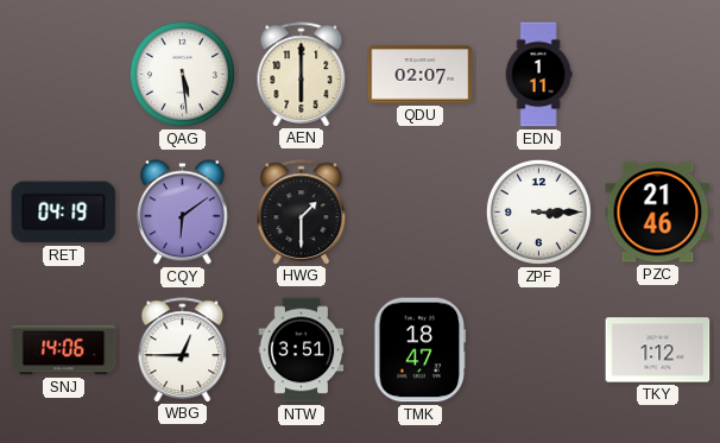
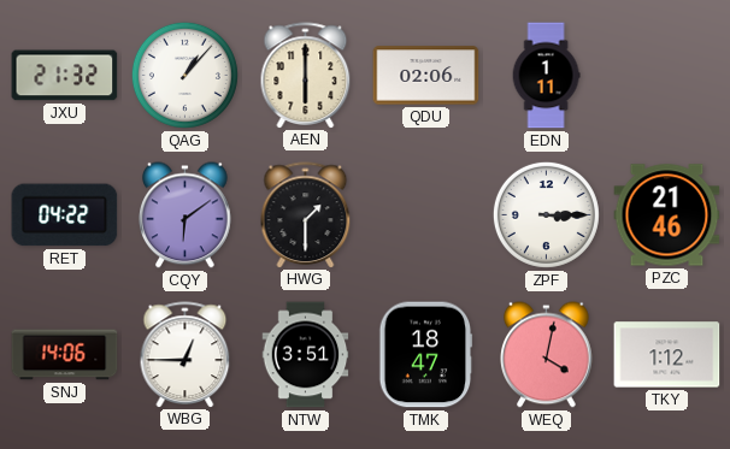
JXU: none -> 21:32
QAG: 5:29 -> 1:07
QDU: 02:07 -> 02:06
RET: 04:19 -> 04:22
WEQ: none -> 4:02
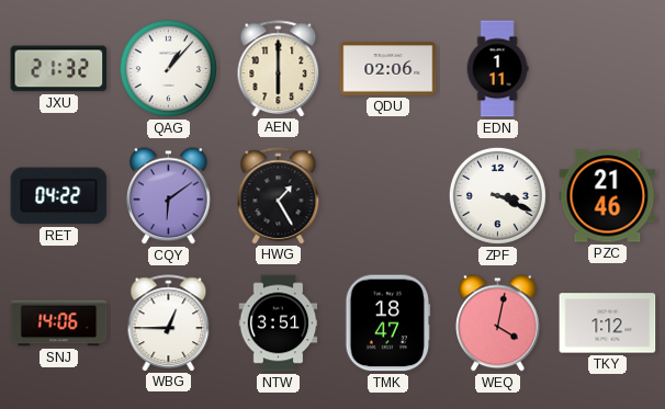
HWG: 1:30 -> 1:25
ZPF: 3:15 -> 3:19
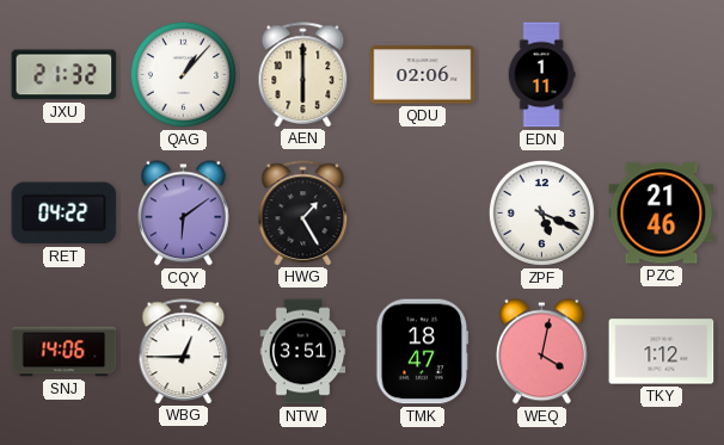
ZPF: 3:19 -> 5:19
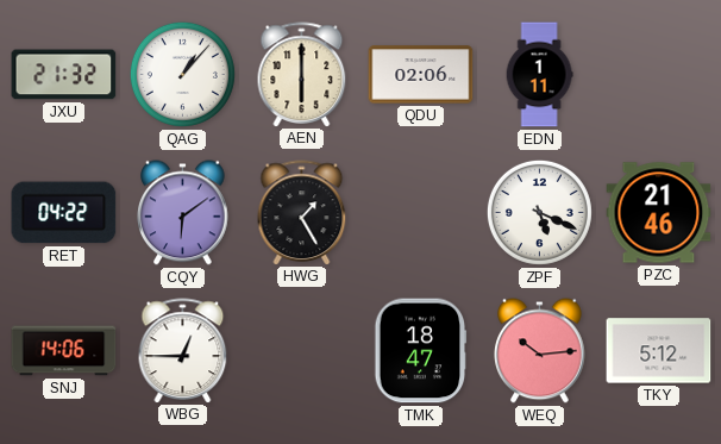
NTW: 3:51 -> none
WEQ: 4:02 -> 10:14
TKY: 1:12 -> 5:12
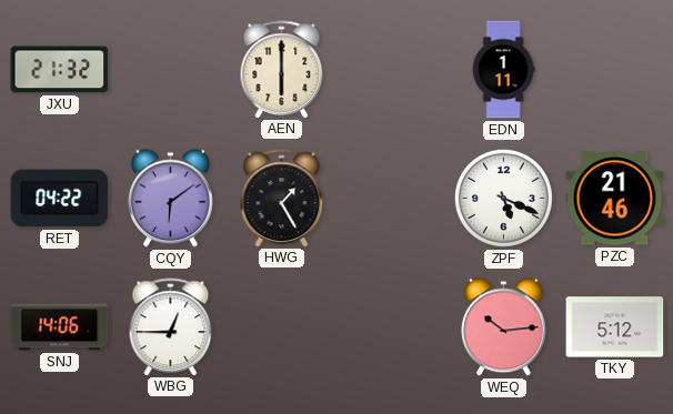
QAG: 1:07 -> none
QDU: 02:06 -> none
TMK: 18:47 -> none
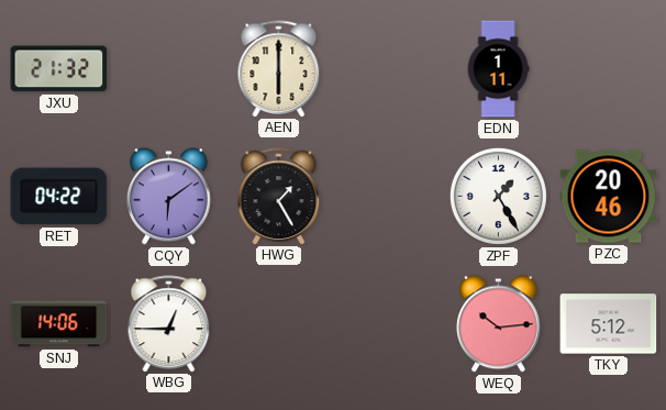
ZPF: 5:19 -> 1:25
PZC: 21:46 -> 20:46
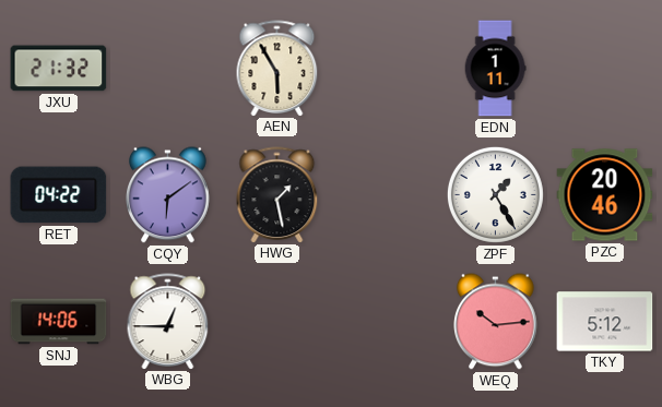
AEN: 6:00 -> 5:55
HWG: 1:25 -> 1:28
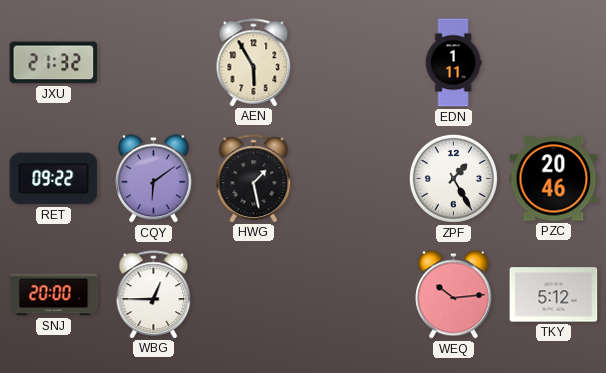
RET: 04:22 -> 09:22
SNJ: 14:06 -> 20:00
